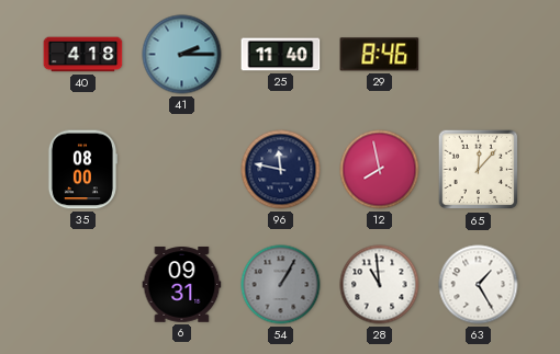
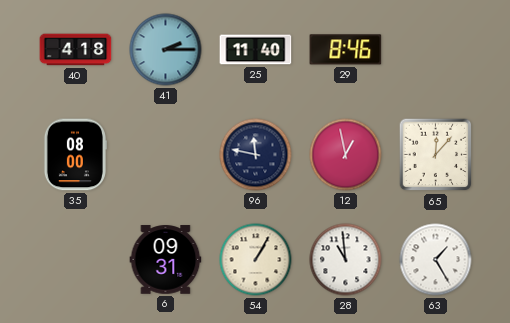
12: 7:58 -> 12:58
54 dial: grey -> cream
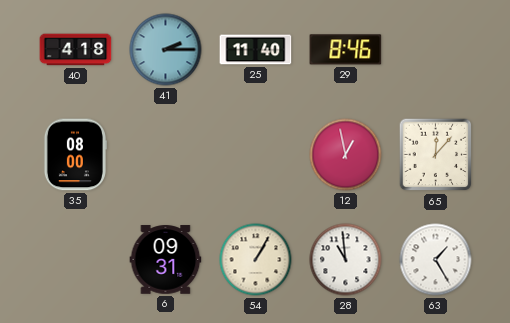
96: 11:47 -> none
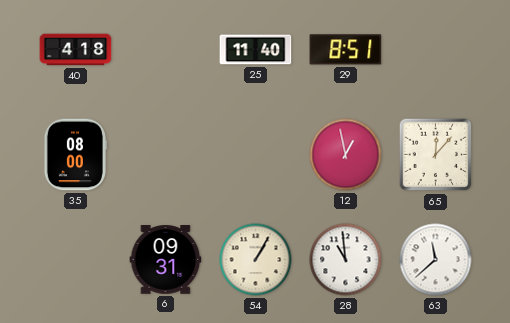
41: 2:15 -> none
29: 8:46 -> 8:51
63: 1:25 -> 11:38
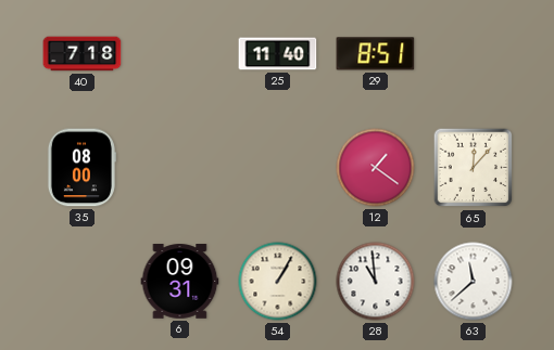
40: 4:18 -> 7:18
12: 12:58 -> 1:21
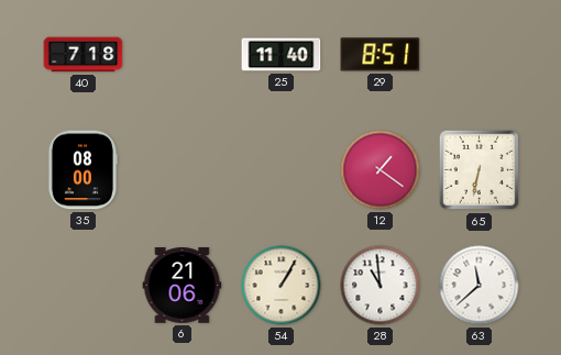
65: 12:07 -> 6:32
6: 09:31 -> 21:06
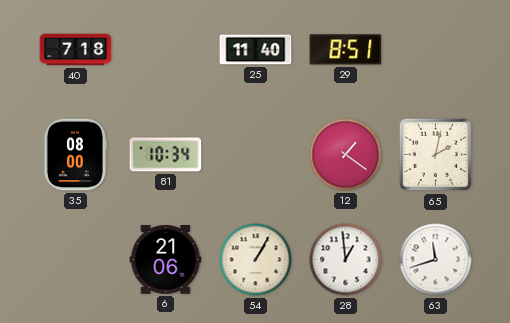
81: none -> 10:34
65: 6:32 -> 2:02
28: 10:59 -> 12:59
63: 11:38 -> 11:42
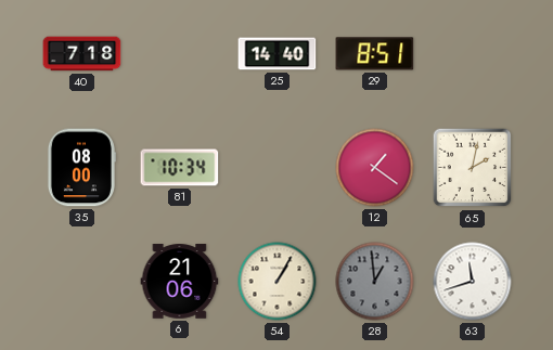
25: 11:40 -> 14:40
28 dial: white -> grey
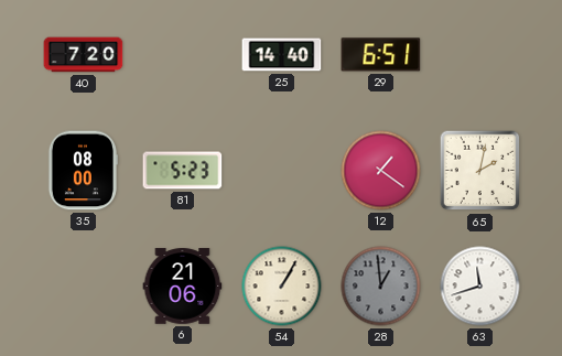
40: 7:18 -> 7:20
29: 8:51 -> 6:51
81: 10:34 -> 5:23
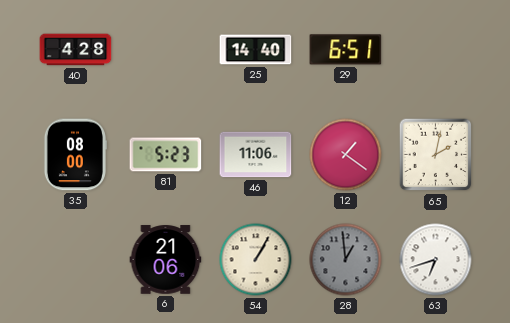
40: 7:20 -> 4:28
46: none -> 11:06
63: 11:42 -> 6:42
